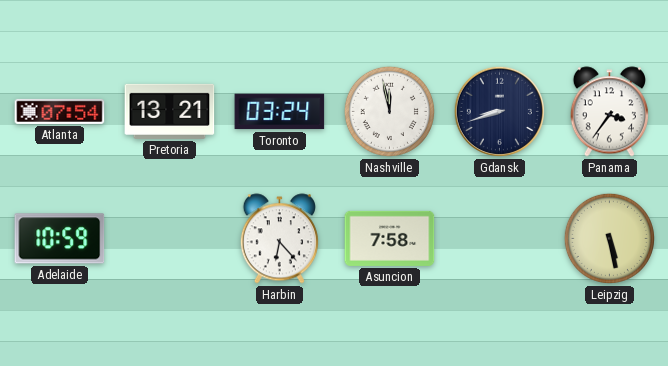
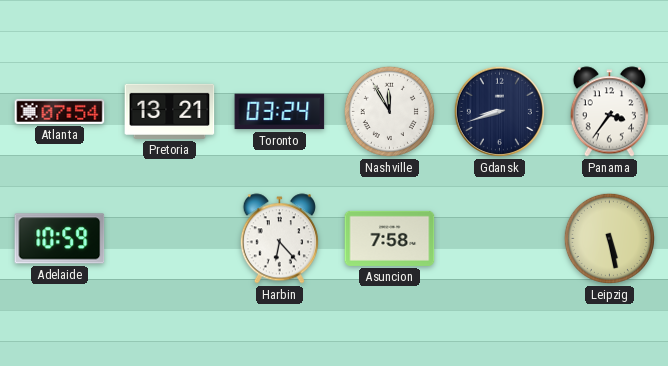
Nashville: 11:58 -> 11:55
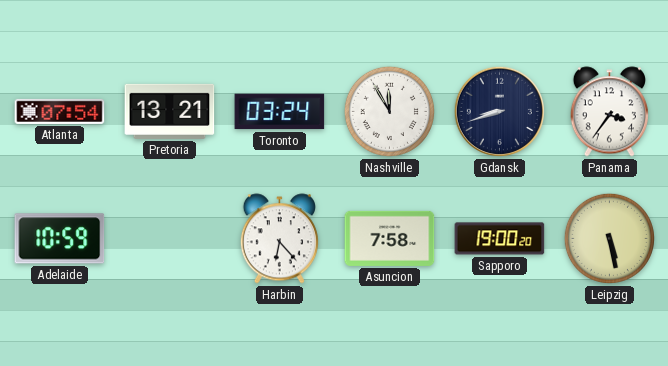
Sapporo: none -> 19:00
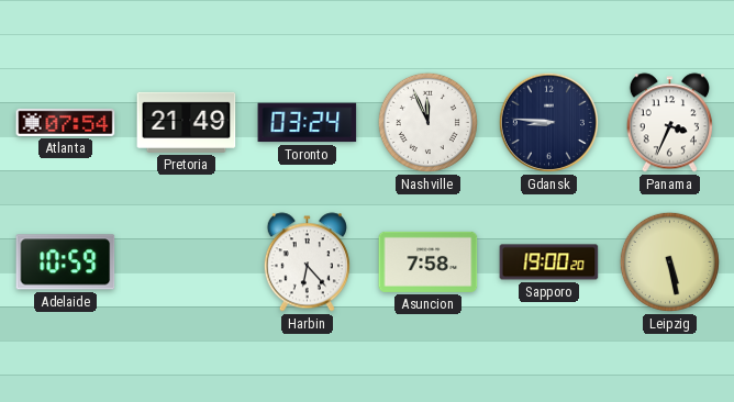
Pretoria: 13:21 -> 21:49
Nashville: 11:55 -> 11:56
Gdansk: 8:42 -> 8:46
Panama: 3:36 -> 3:34
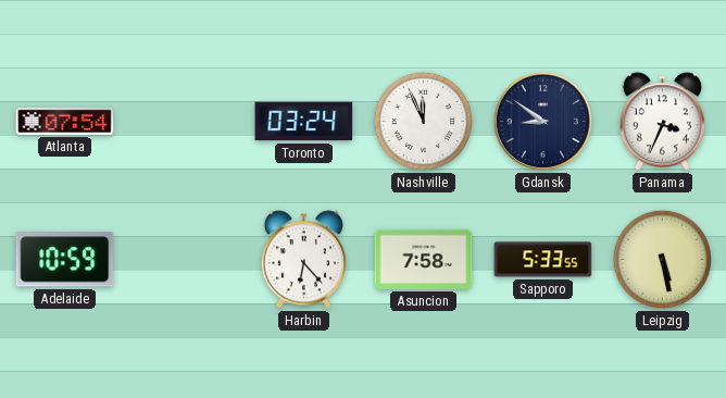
Pretoria: 21:49 -> none
Gdansk: 8:46 -> 8:51
Sapporo: 19:00 -> 5:33
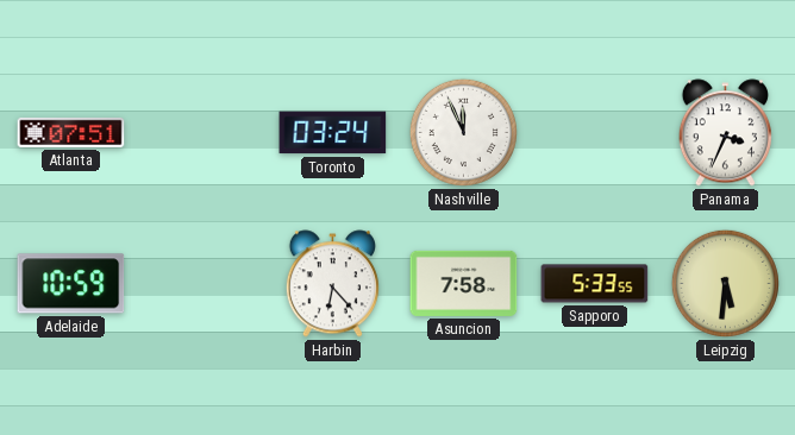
Atlanta: 07:54 -> 07:51
Gdansk: 8:51 -> none
Leipzig: 5:28 -> 5:31
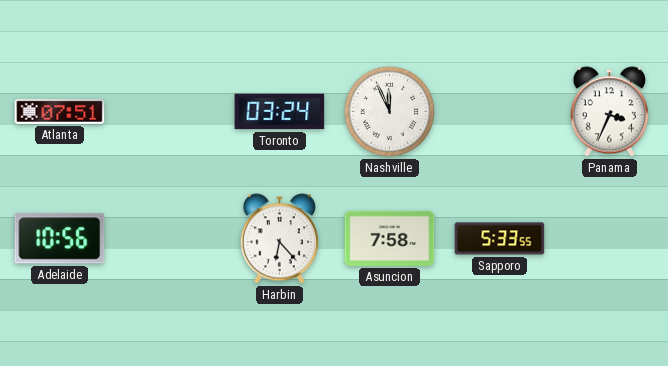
Adelaide: 10:59 -> 10:56
Leipzig: 5:31 -> none
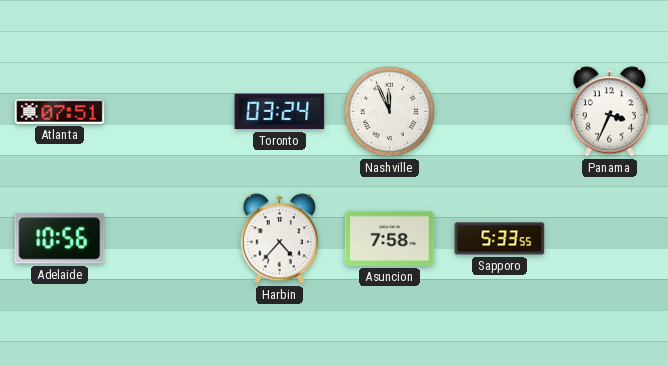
Harbin: 6:23 -> 4:37
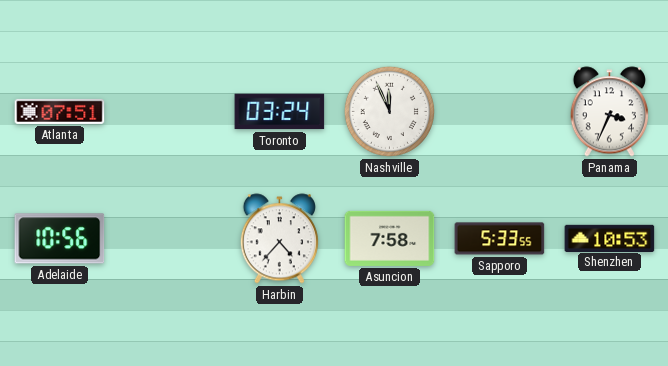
Shenzhen: none -> 10:53
